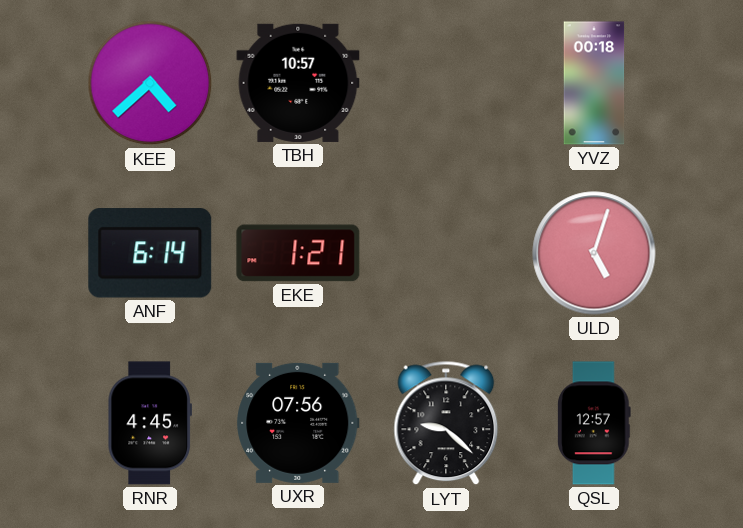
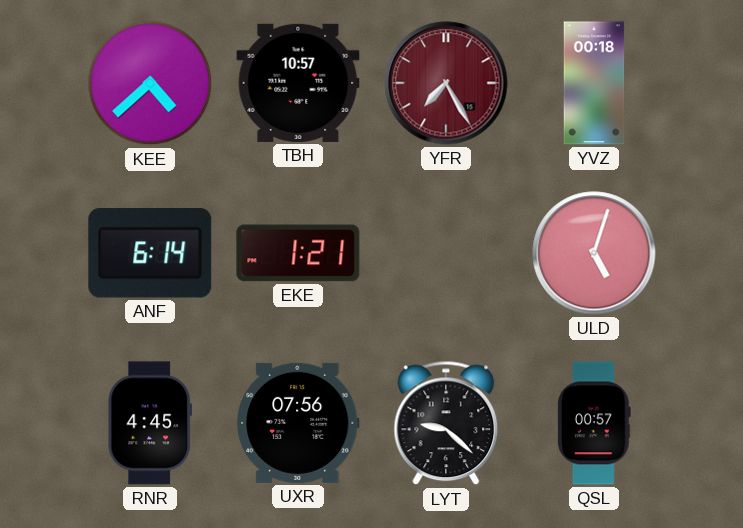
YFR: none -> 7:25
QSL: 12:57 -> 00:57
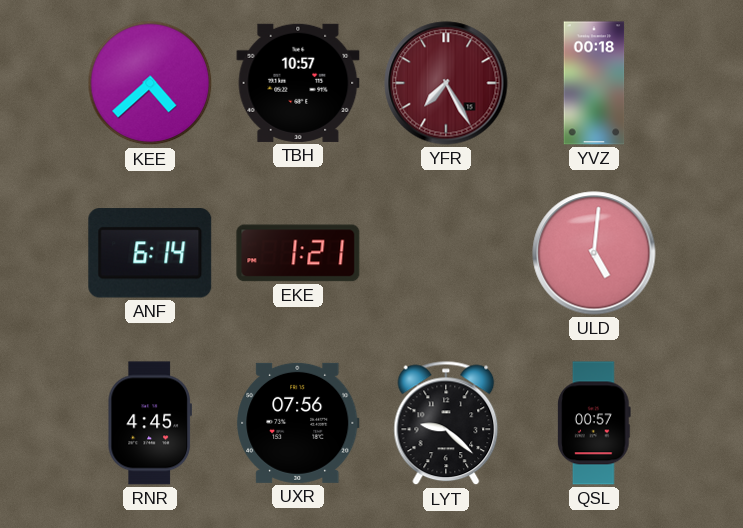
ULD: 5:03 -> 5:01
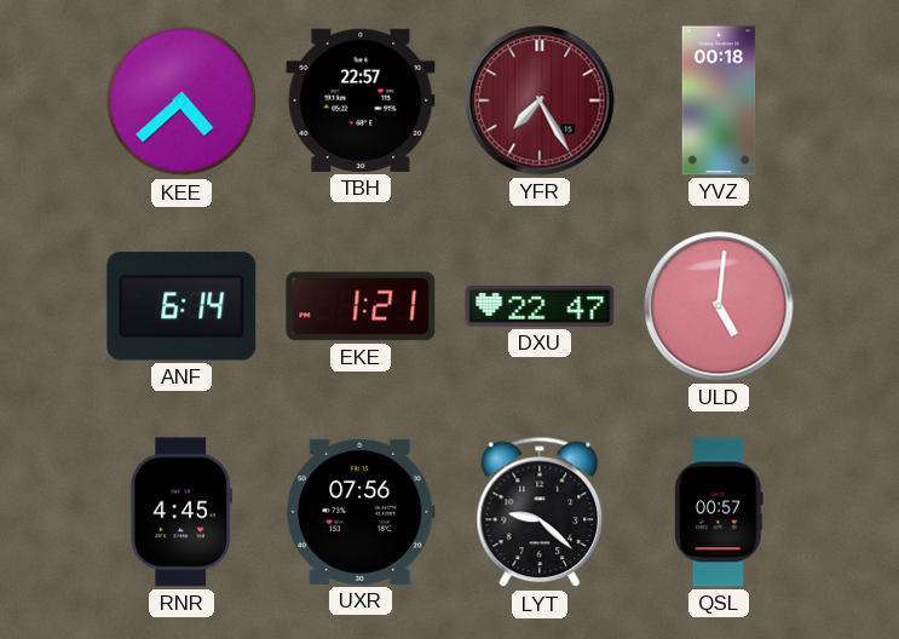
TBH: 10:57 -> 22:57
DXU: none -> 22:47
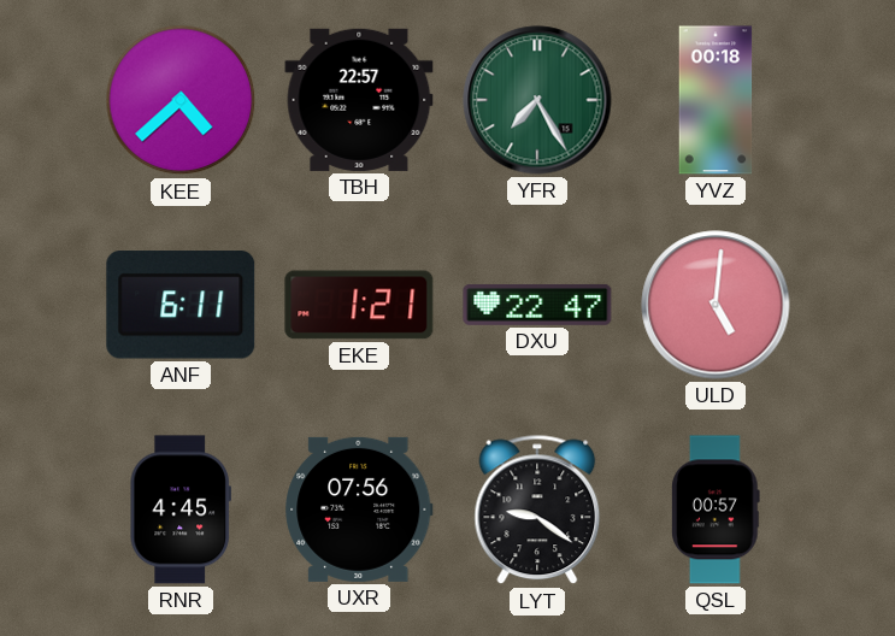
YFR dial: burgundy -> green
ANF: 6:14 -> 6:11
LYT: 9:22 -> 9:21
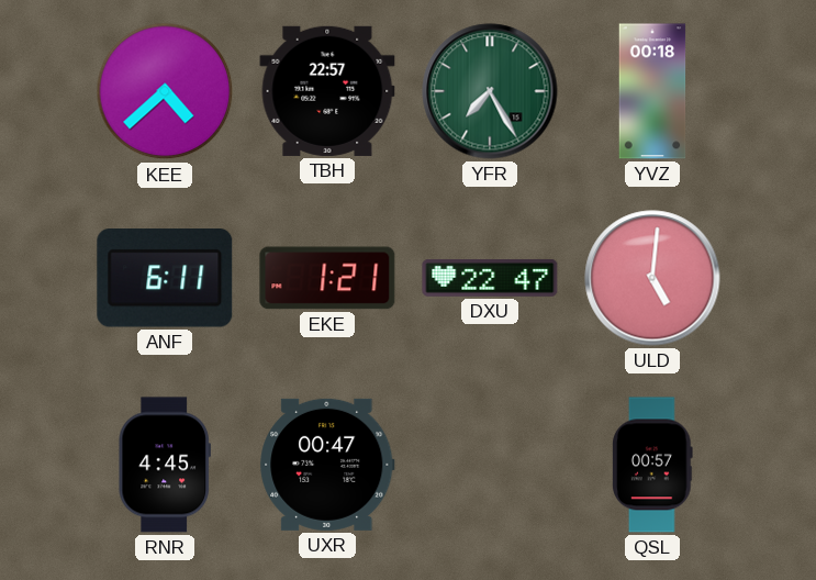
UXR: 07:56 -> 00:47
LYT: 9:21 -> none
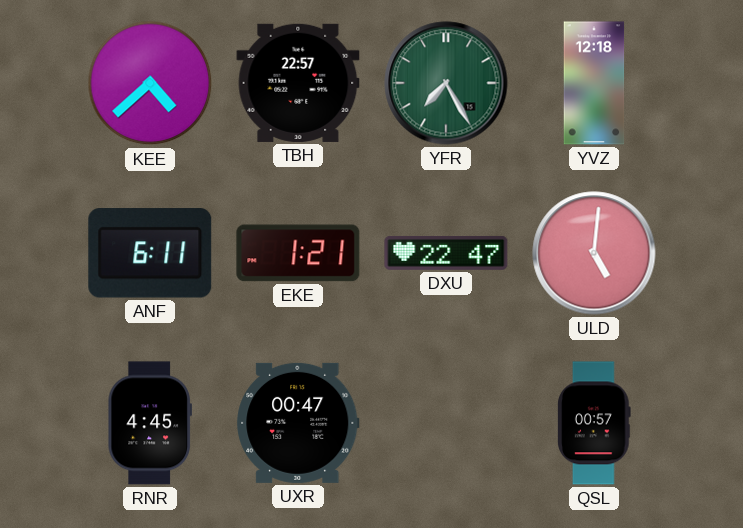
YVZ: 00:18 -> 12:18
